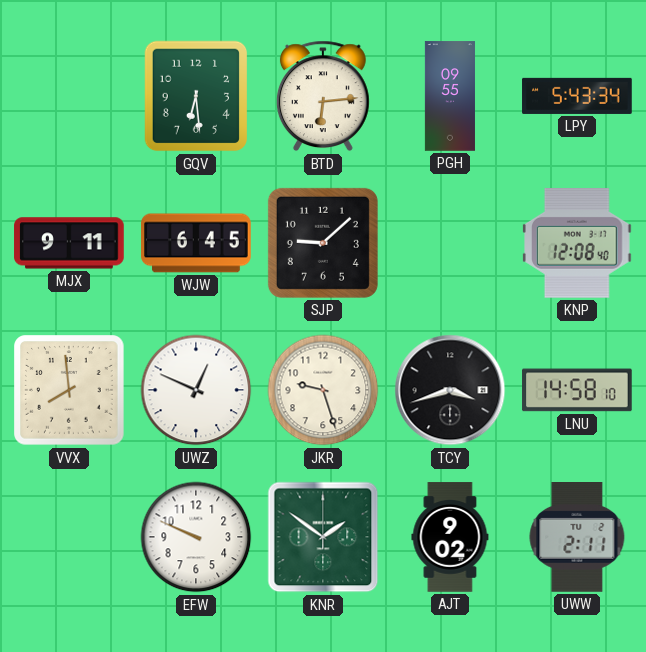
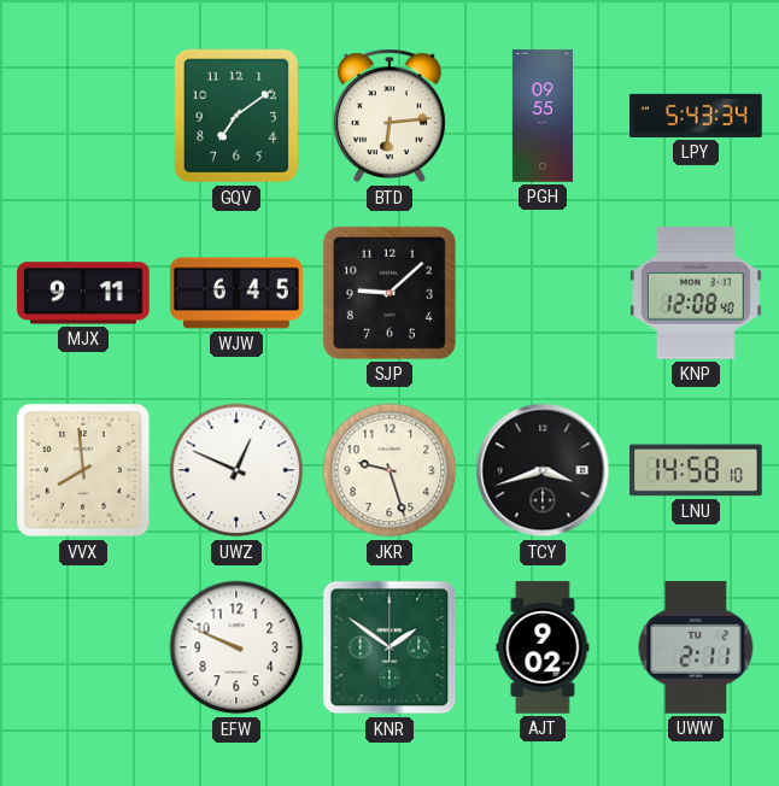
GQV: 6:29 -> 7:09
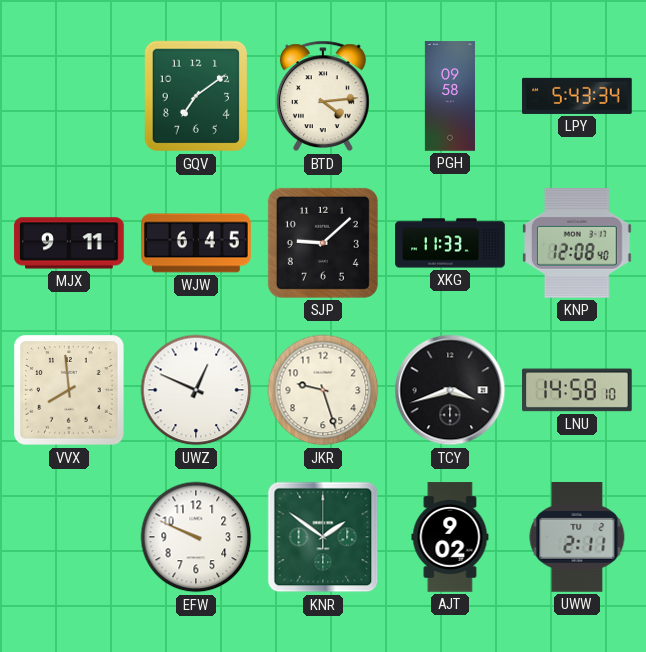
BTD: 6:14 -> 4:14
PGH: 09:55 -> 09:58
XKG: none -> 11:33
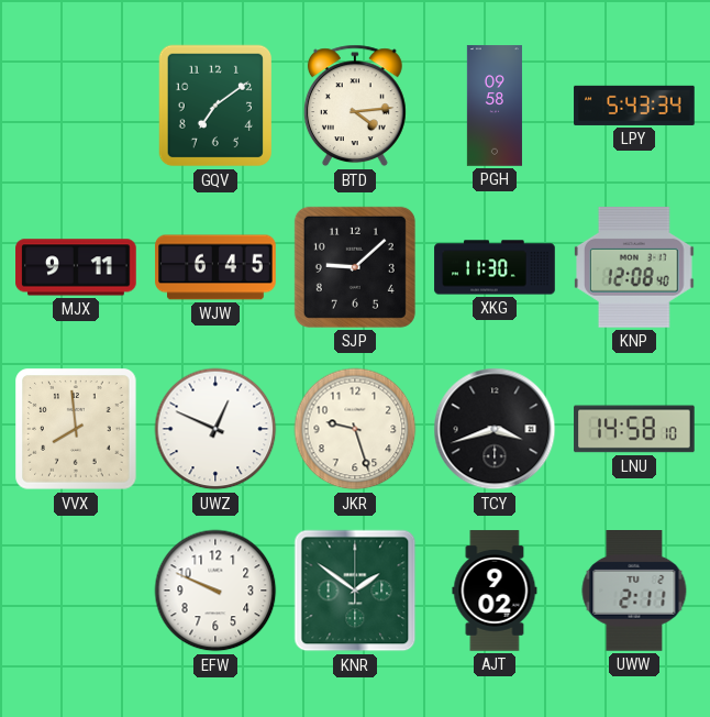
XKG: 11:33 -> 11:30
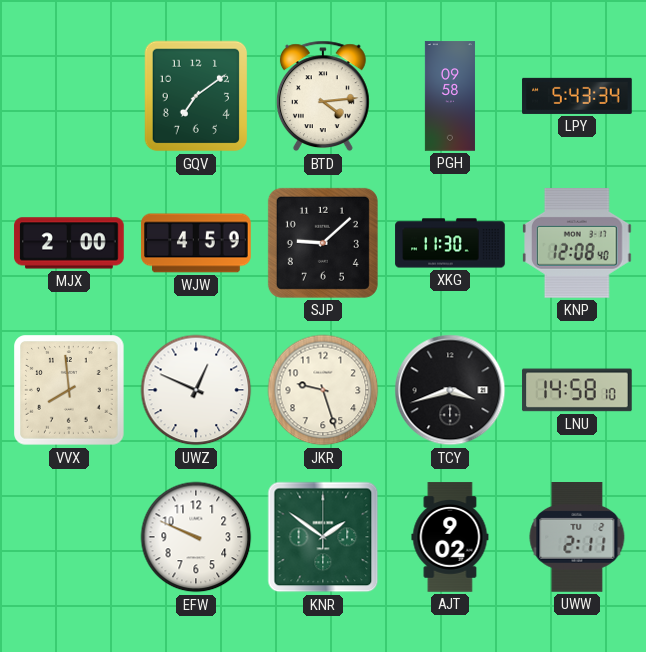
MJX: 9:11 -> 2:00
WJW: 6:45 -> 4:59
